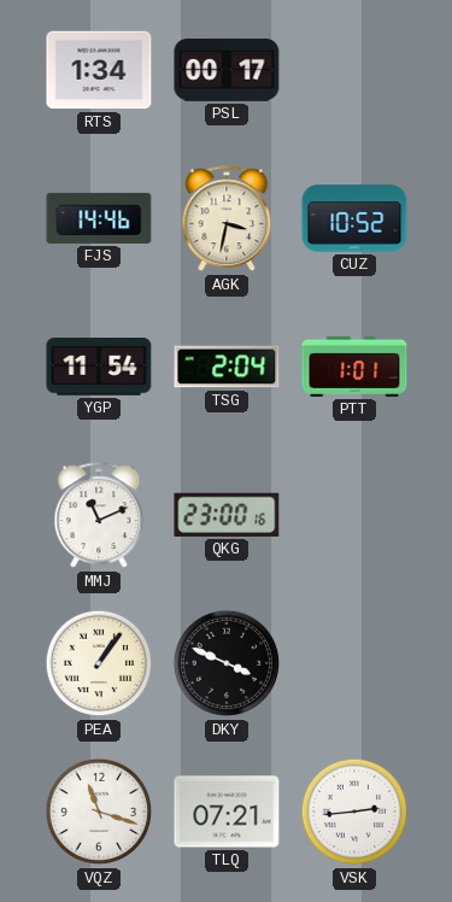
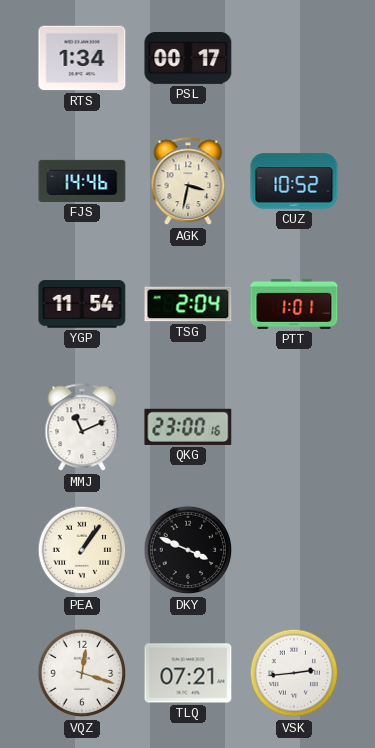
VQZ: 11:18 -> 12:18
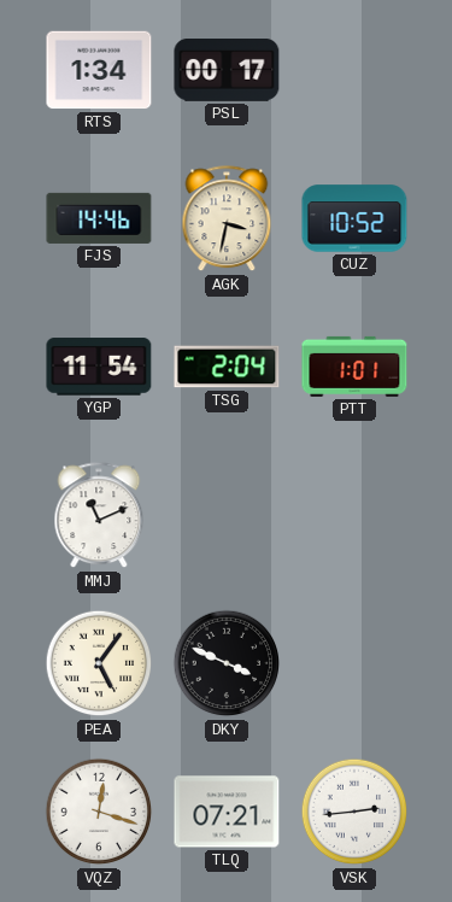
QKG: 23:00 -> none
PEA: 1:06 -> 5:06
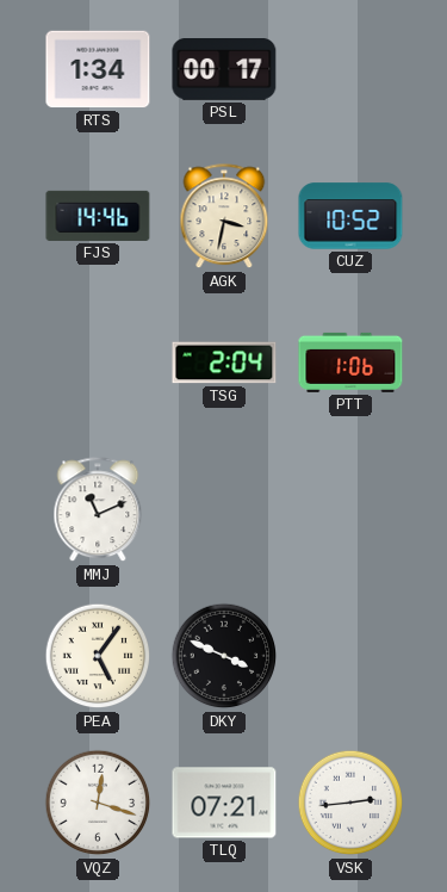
YGP: 11:54 -> none
PTT: 1:01 -> 1:06
